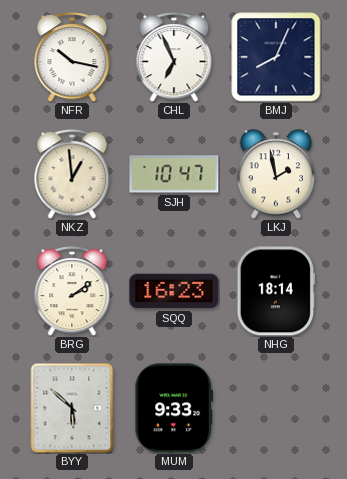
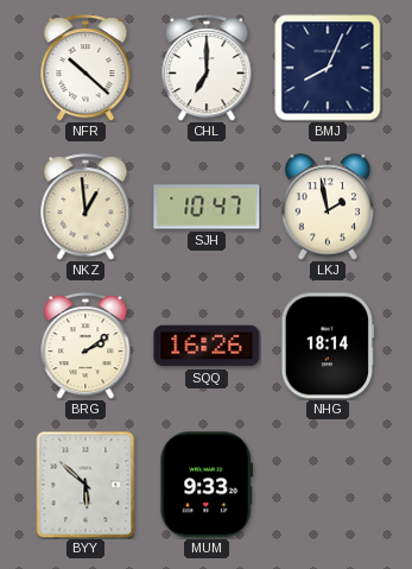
NFR: 10:17 -> 10:22
CHL: 6:56 -> 7:00
SQQ: 16:23 -> 16:26
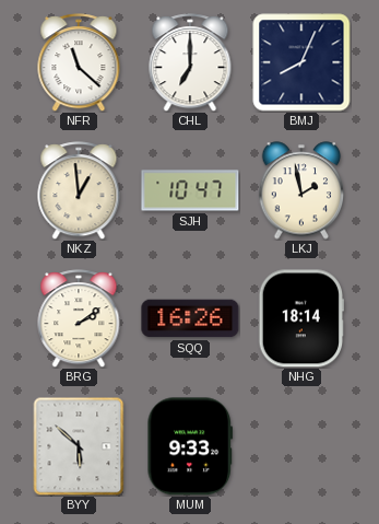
NFR: 10:22 -> 11:22
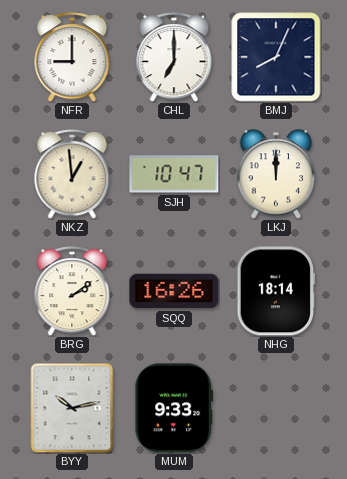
NFR: 11:22 -> 9:00
LKJ: 1:58 -> 12:00
BYY: 5:52 -> 10:13
